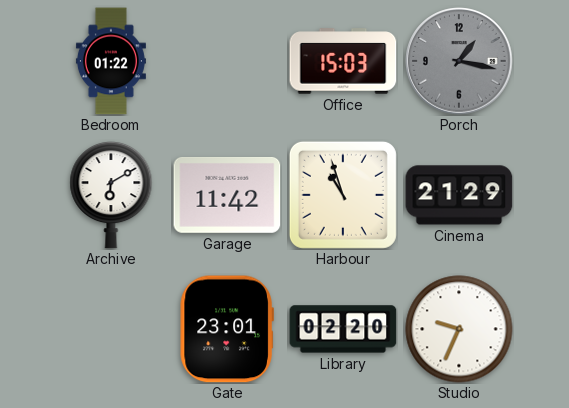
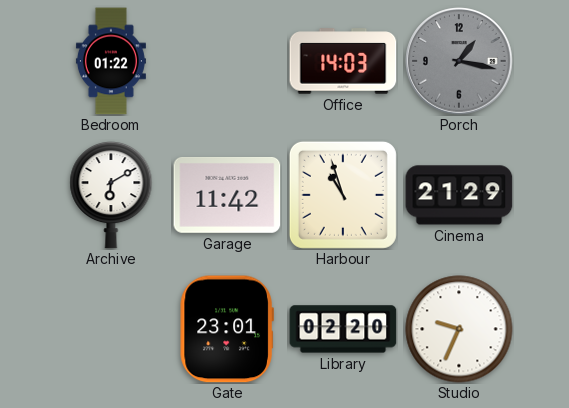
Office: 15:03 -> 14:03
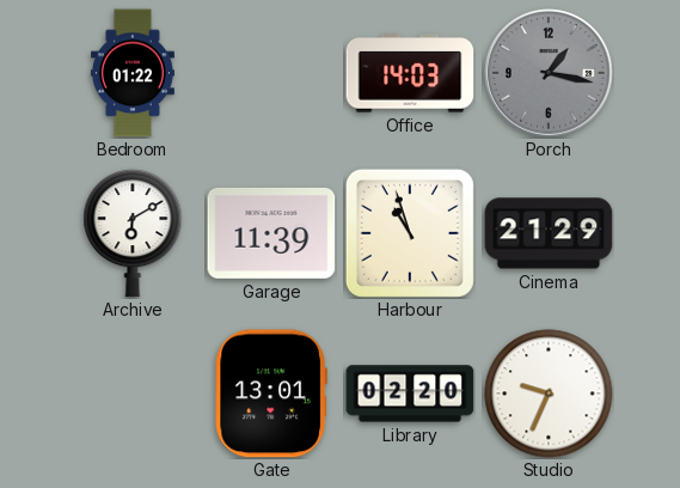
Garage: 11:42 -> 11:39
Gate: 23:01 -> 13:01
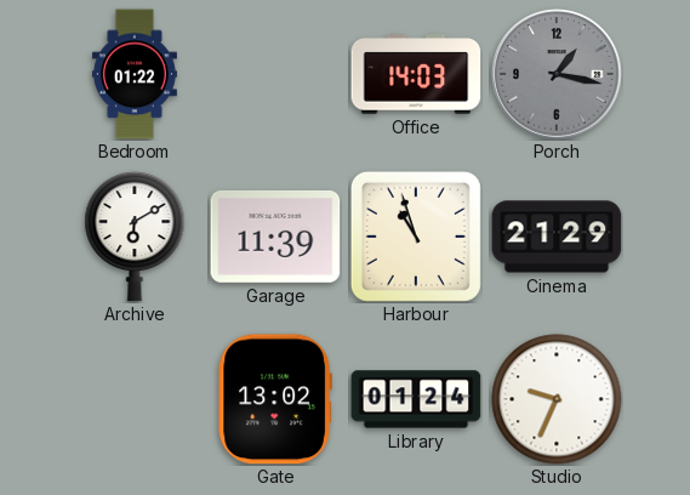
Gate: 13:01 -> 13:02
Library: 02:20 -> 01:24
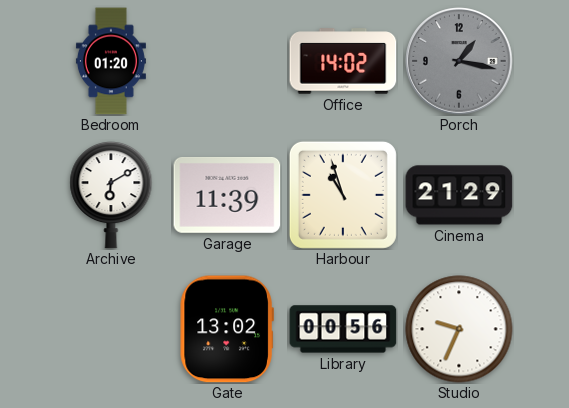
Bedroom: 01:22 -> 01:20
Office: 14:03 -> 14:02
Library: 01:24 -> 00:56
